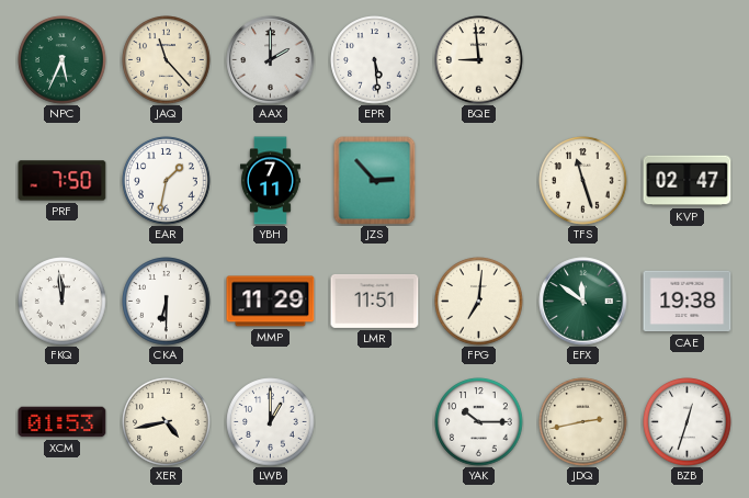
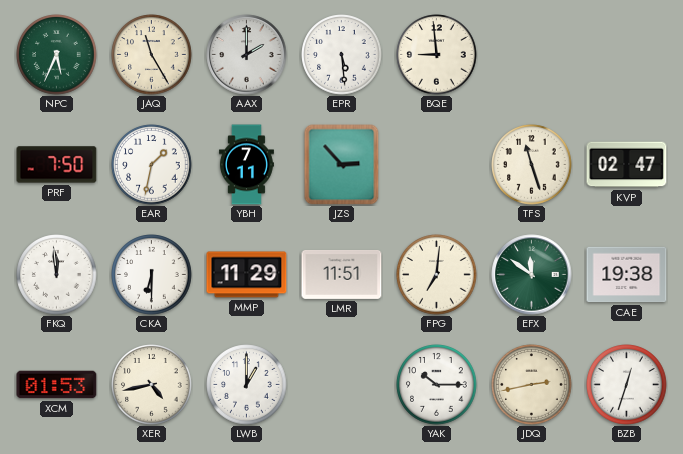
JAQ: 11:23 -> 11:25
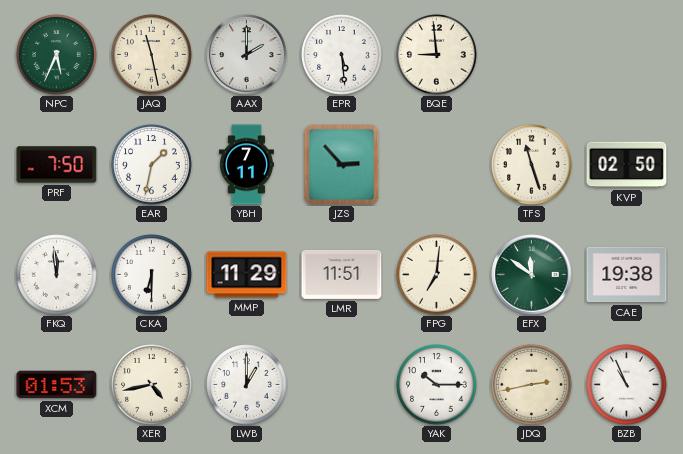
JAQ: 11:25 -> 11:28
KVP: 02:47 -> 02:50
BZB: 12:33 -> 10:56
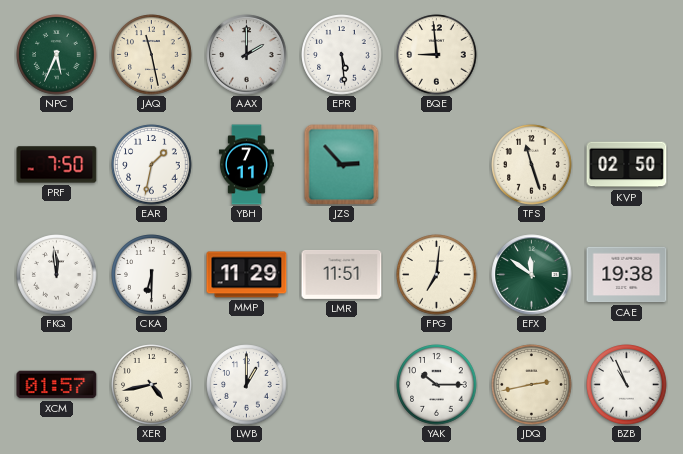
XCM: 01:53 -> 01:57
